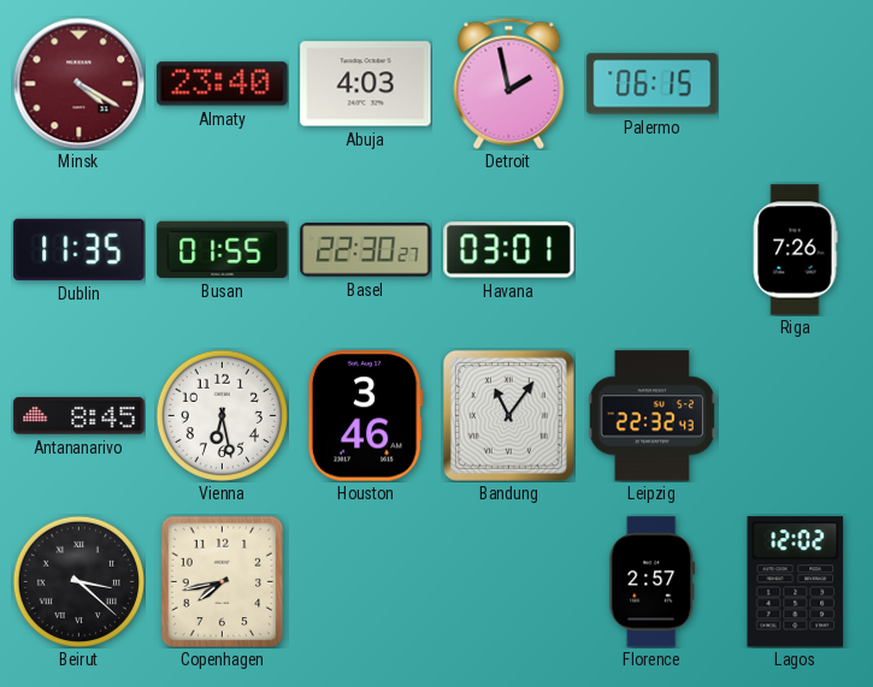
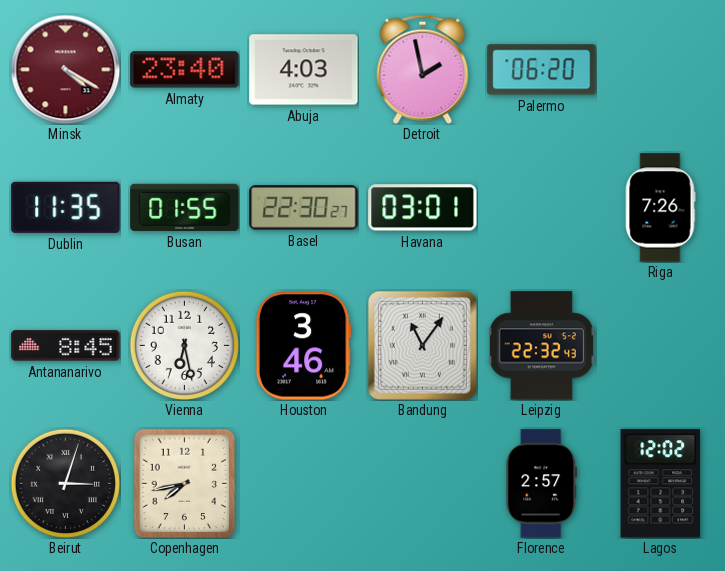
Palermo: 06:15 -> 06:20
Beirut: 3:22 -> 3:03
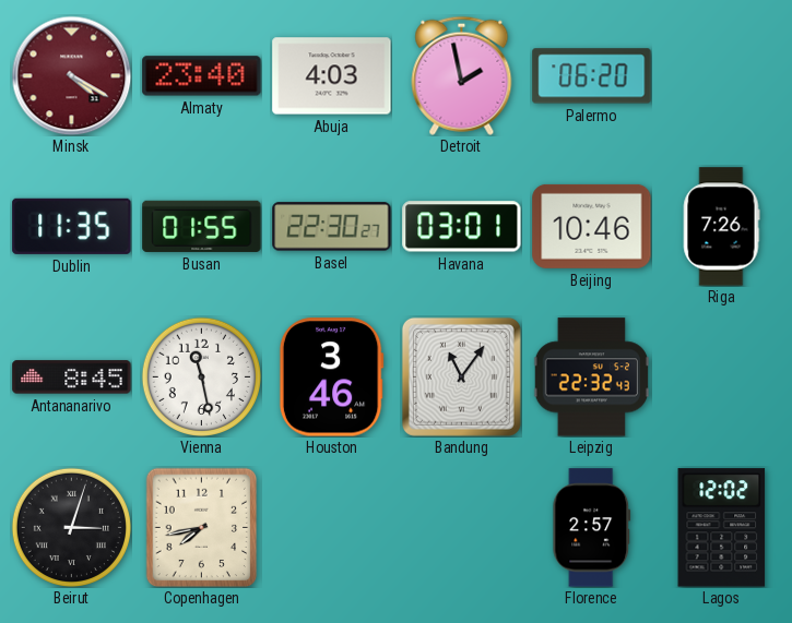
Beijing: none -> 10:46
Vienna: 6:28 -> 11:28
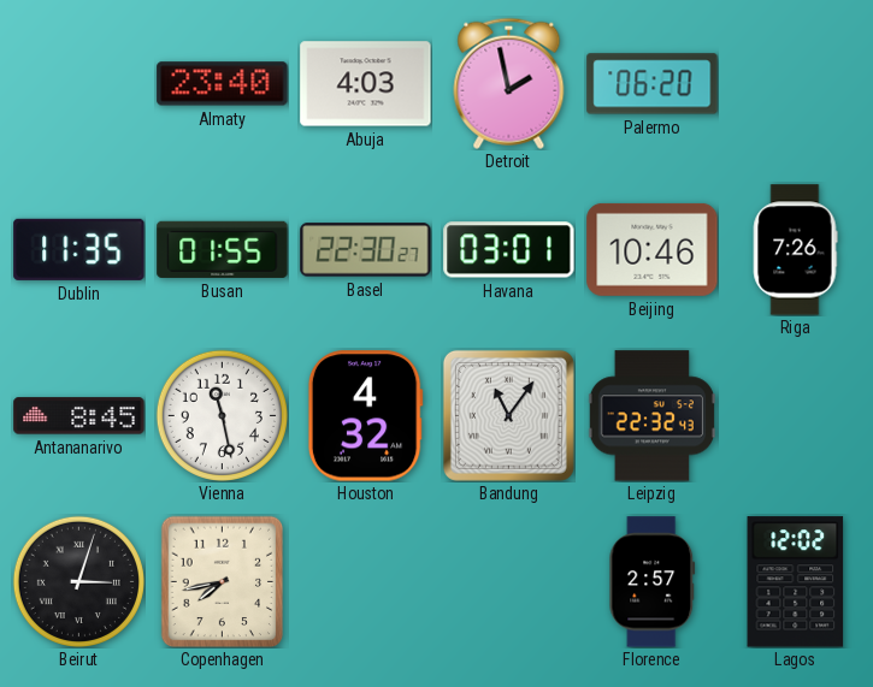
Minsk: 4:20 -> none
Houston: 3:46 -> 4:32
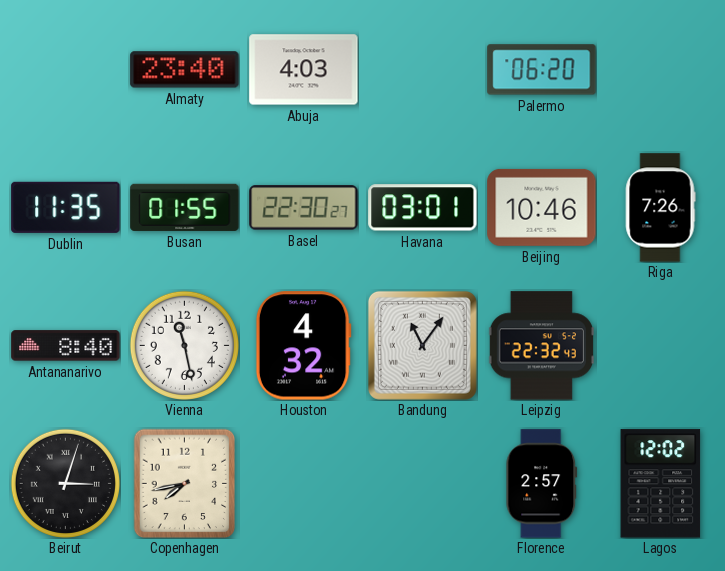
Detroit: 1:58 -> none
Antananarivo: 8:45 -> 8:40
